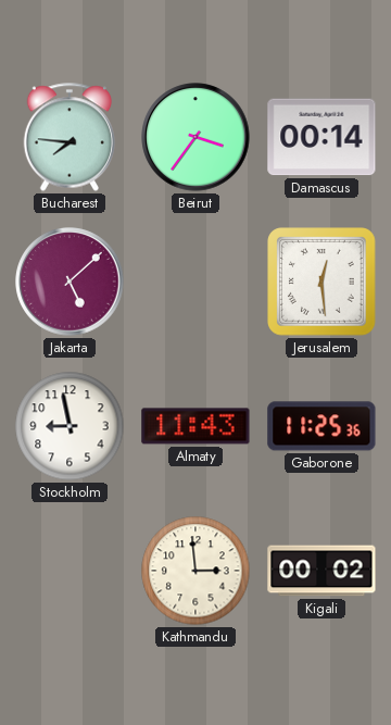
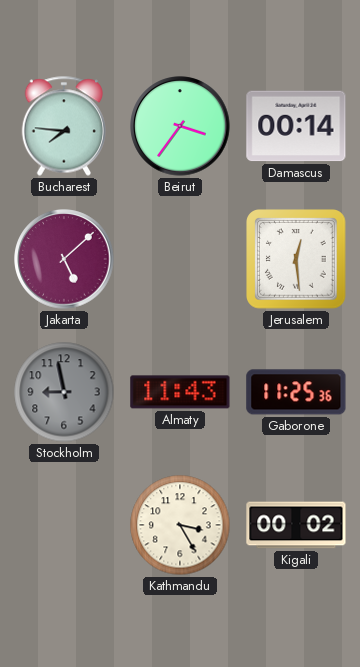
Stockholm dial: white -> grey
Kathmandu: 2:59 -> 3:25
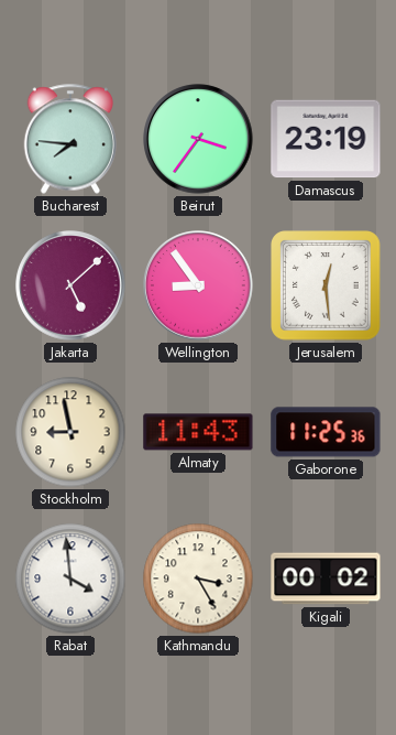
Damascus: 00:14 -> 23:19
Wellington: none -> 8:54
Stockholm dial: grey -> cream
Rabat: none -> 3:59
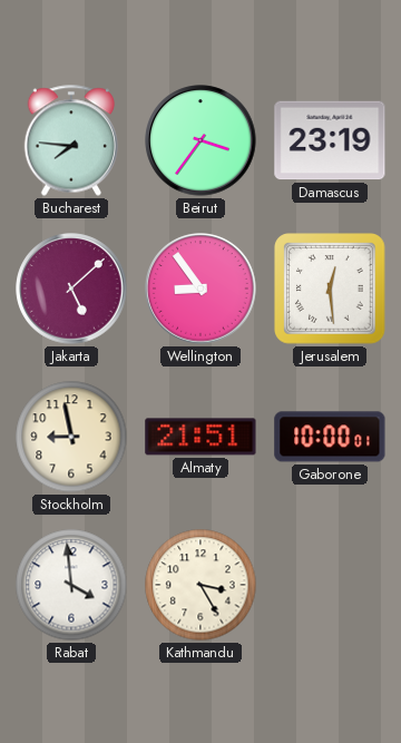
Almaty: 11:43 -> 21:51
Gaborone: 11:25 -> 10:00
Kigali: 00:02 -> none
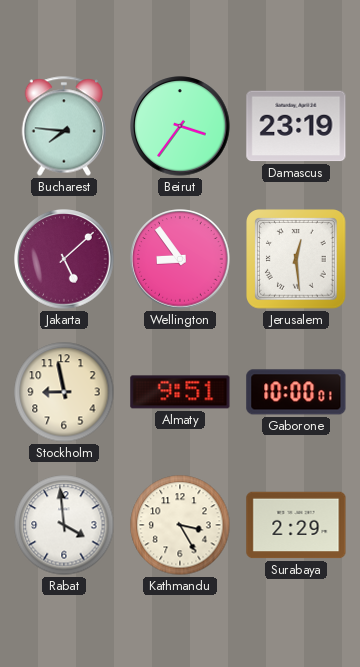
Almaty: 21:51 -> 9:51
Surabaya: none -> 2:29
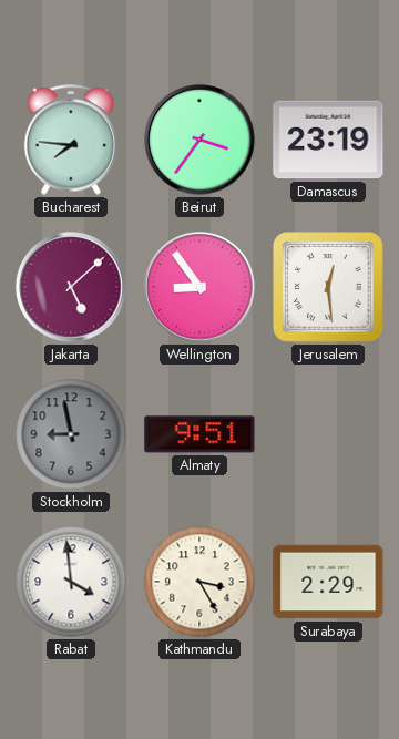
Stockholm dial: cream -> grey
Gaborone: 10:00 -> none
